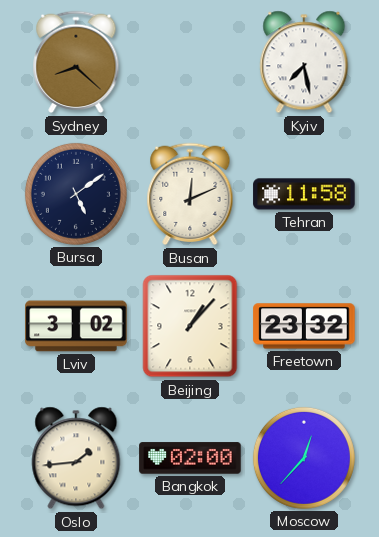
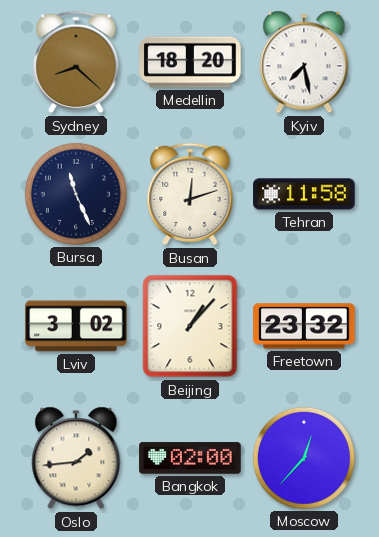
Medellin: none -> 18:20
Bursa: 5:09 -> 11:26
Busan: 12:11 -> 12:12
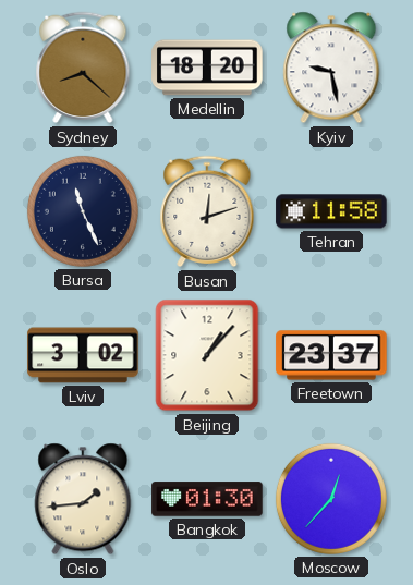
Kyiv: 7:28 -> 9:28
Freetown: 23:32 -> 23:37
Bangkok: 02:00 -> 01:30
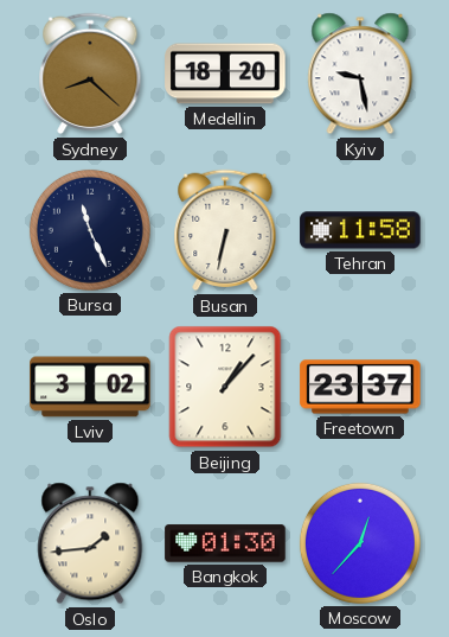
Busan: 12:12 -> 6:32
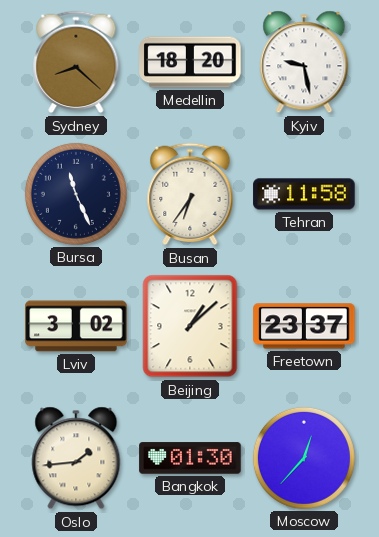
Busan: 6:32 -> 6:36
Beijing: 1:07 -> 1:08
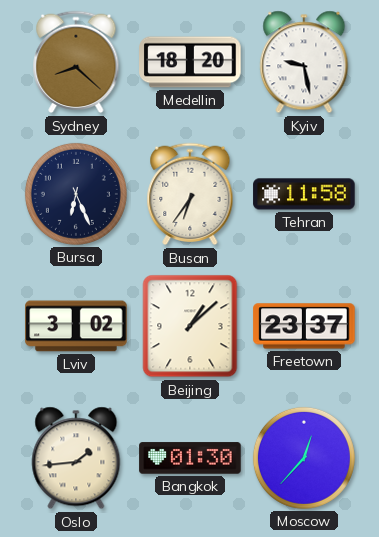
Bursa: 11:26 -> 6:26
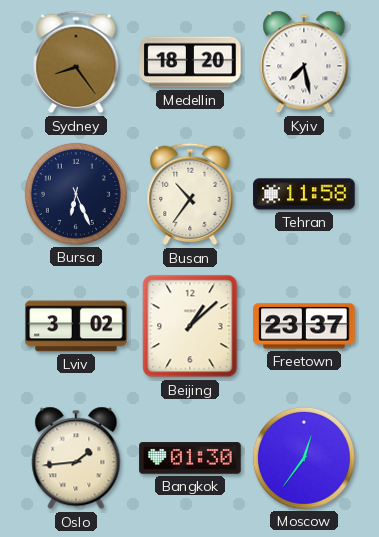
Sydney: 8:22 -> 8:24
Kyiv: 9:28 -> 7:28
Busan: 6:36 -> 10:36
Moscow: 12:37 -> 12:36
